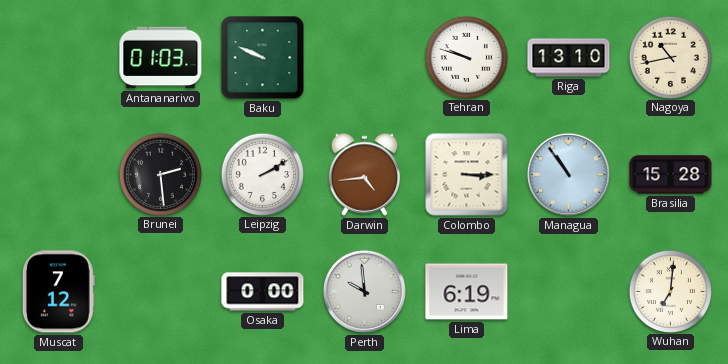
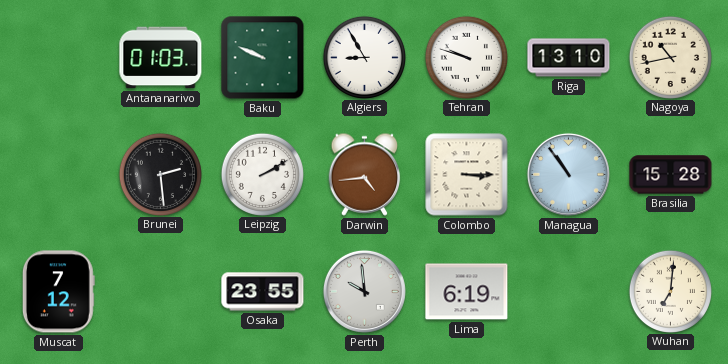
Algiers: none -> 8:55
Osaka: 0:00 -> 23:55
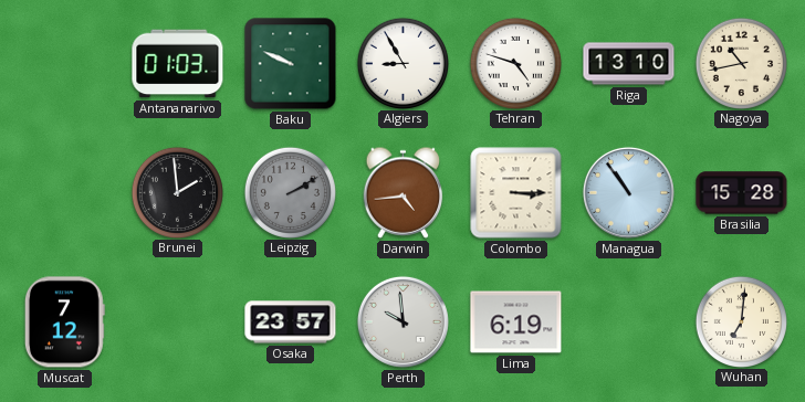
Tehran: 9:48 -> 4:48
Brunei: 2:29 -> 1:59
Leipzig dial: white -> grey
Osaka: 23:55 -> 23:57
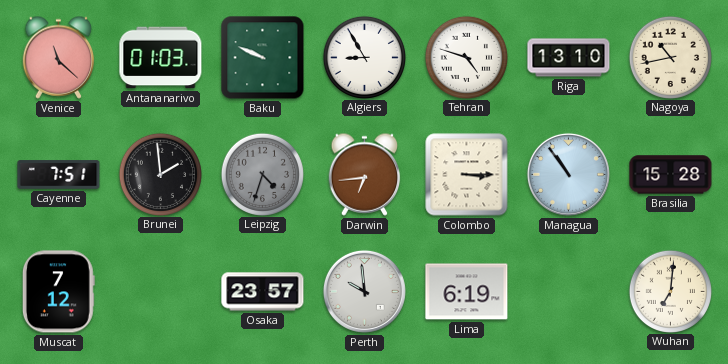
Venice: none -> 11:22
Cayenne: none -> 7:51
Leipzig: 2:10 -> 4:33
Darwin: 4:44 -> 6:44
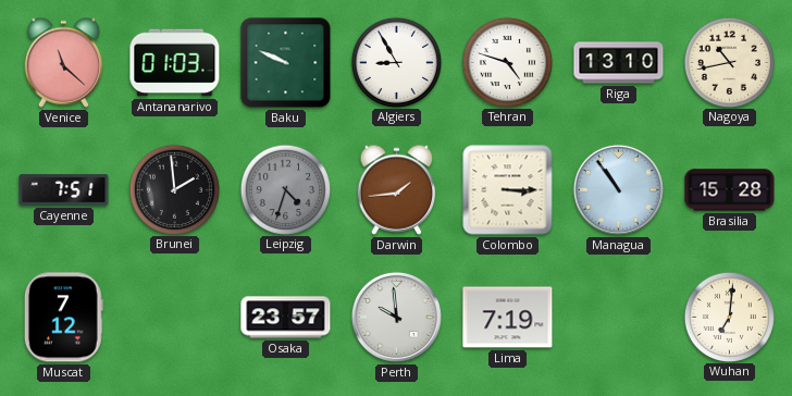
Darwin: 6:44 -> 1:44
Lima: 6:19 -> 7:19
